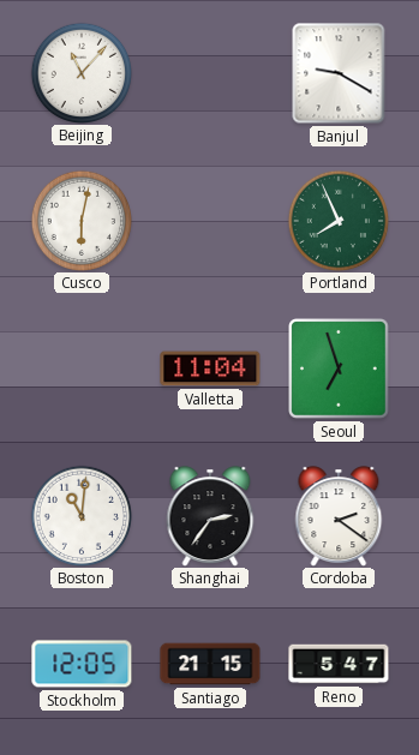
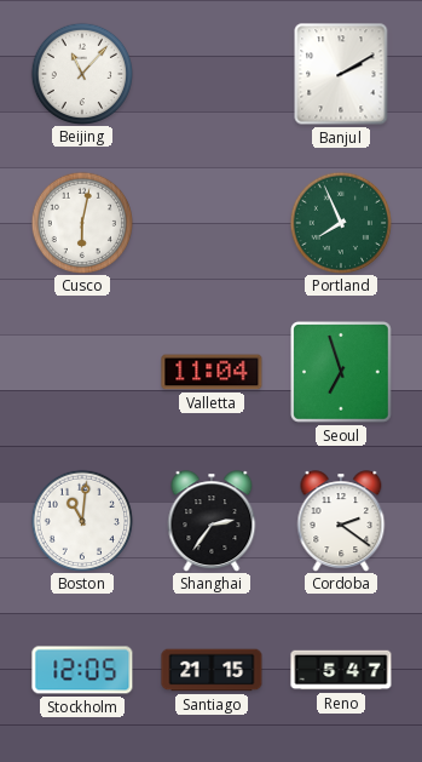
Banjul: 9:20 -> 2:10
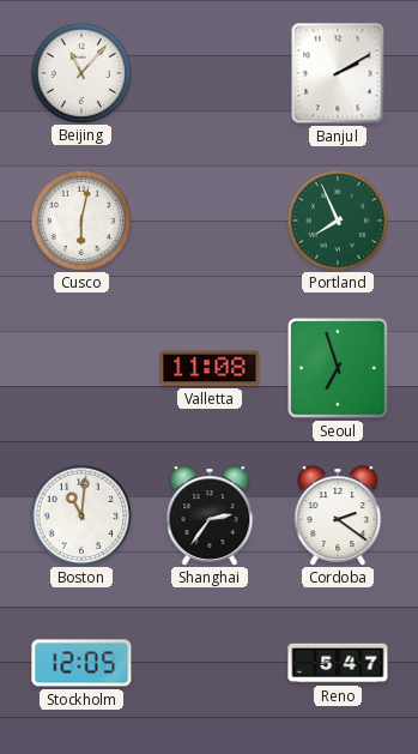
Valletta: 11:04 -> 11:08
Santiago: 21:15 -> none
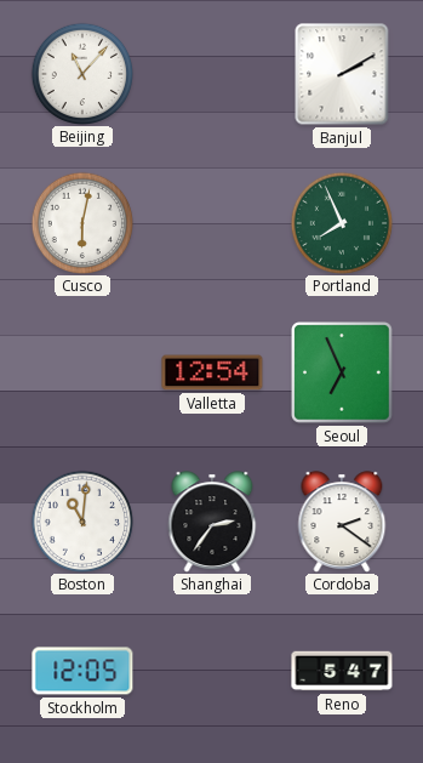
Valletta: 11:08 -> 12:54
Seoul: 6:57 -> 6:56
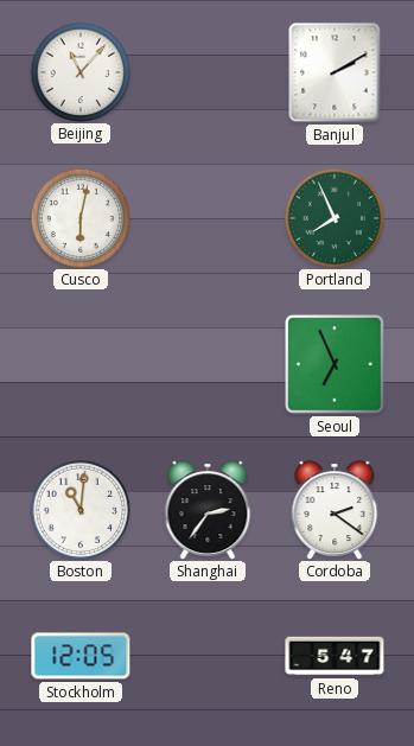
Valletta: 12:54 -> none
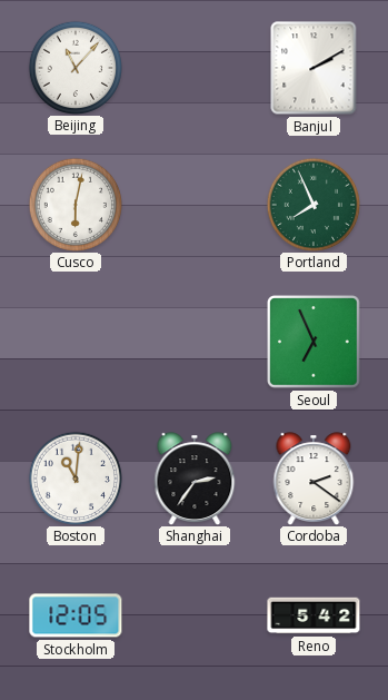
Reno: 5:47 -> 5:42
